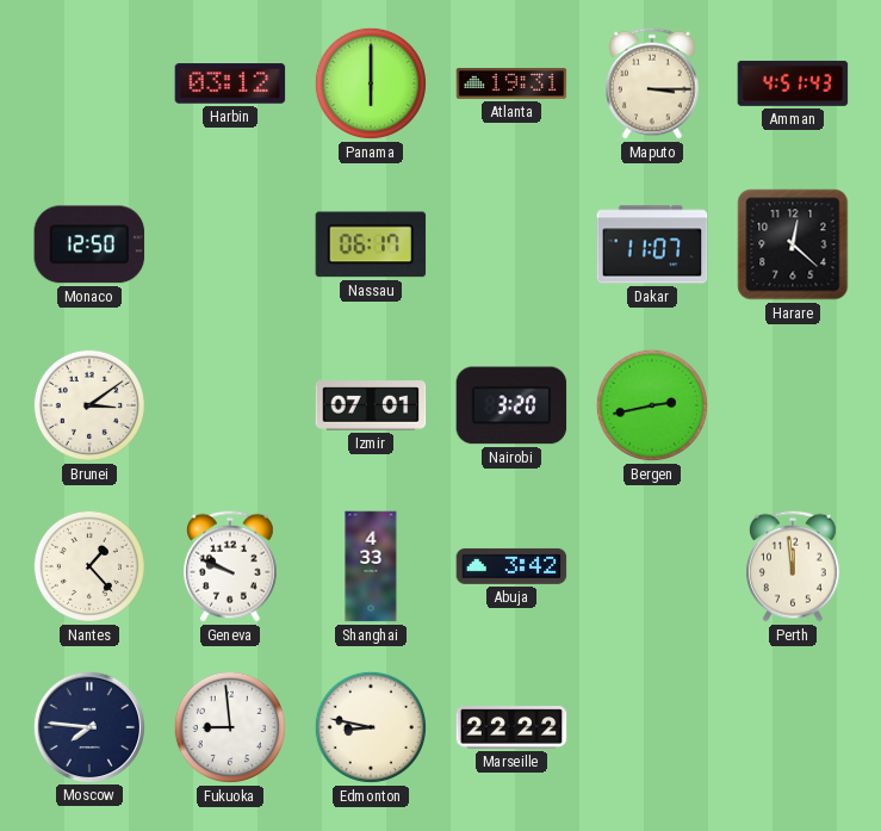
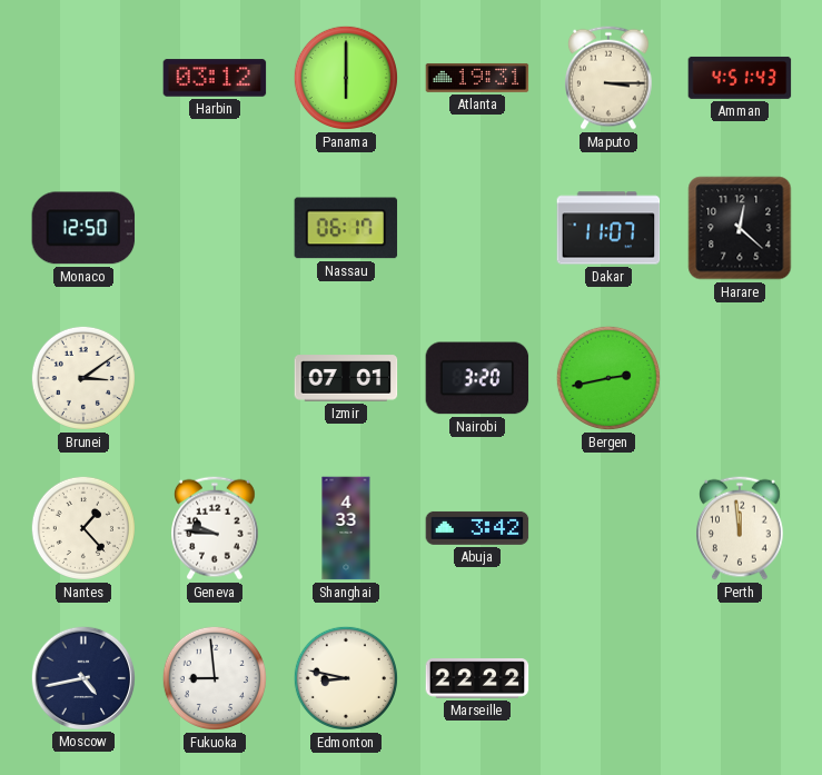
Geneva: 9:49 -> 9:46
Moscow: 7:46 -> 4:43
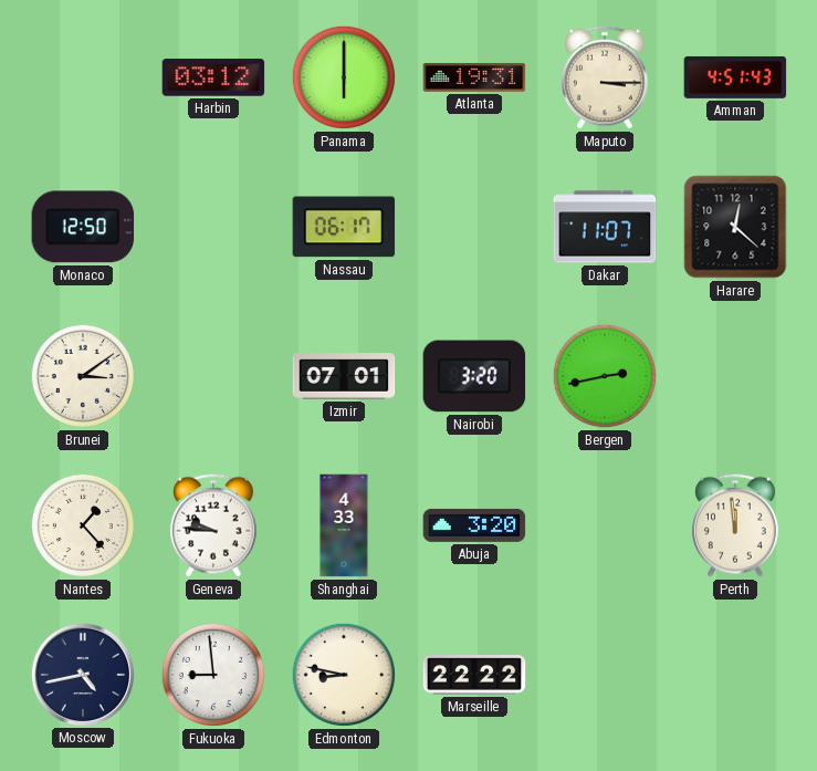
Abuja: 3:42 -> 3:20
